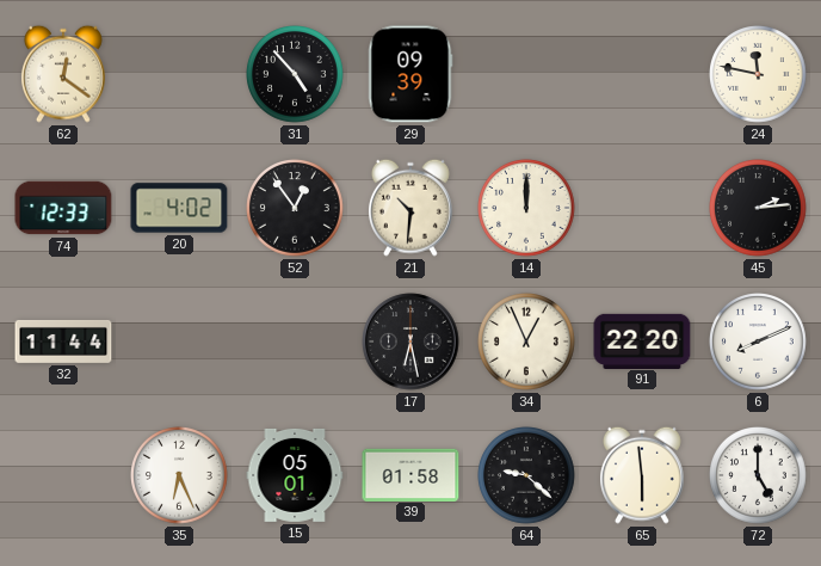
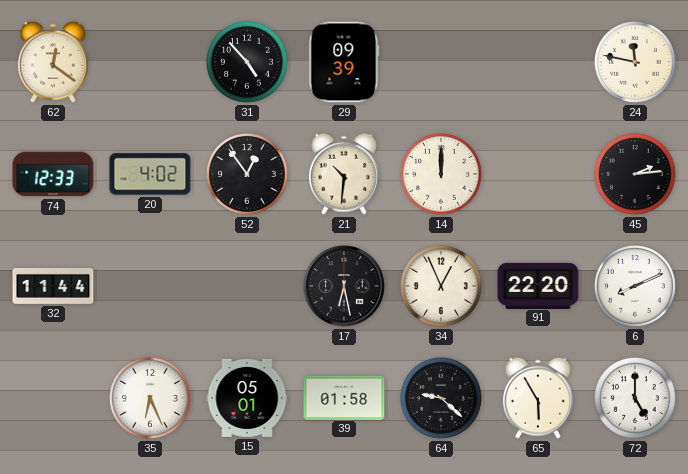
65: 5:59 -> 5:55
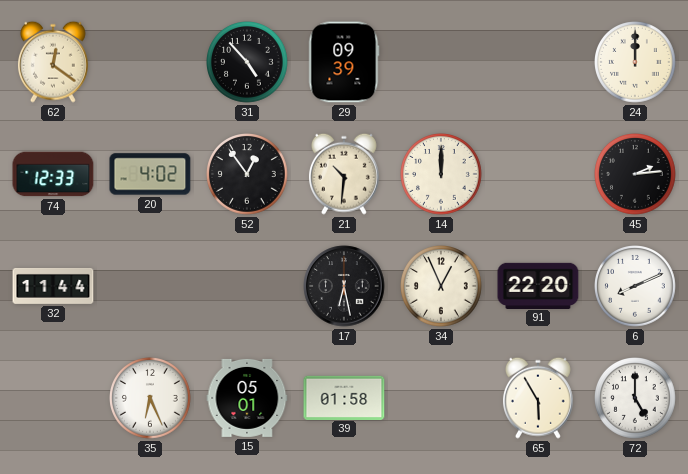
24: 11:47 -> 12:00
64: 9:22 -> none
